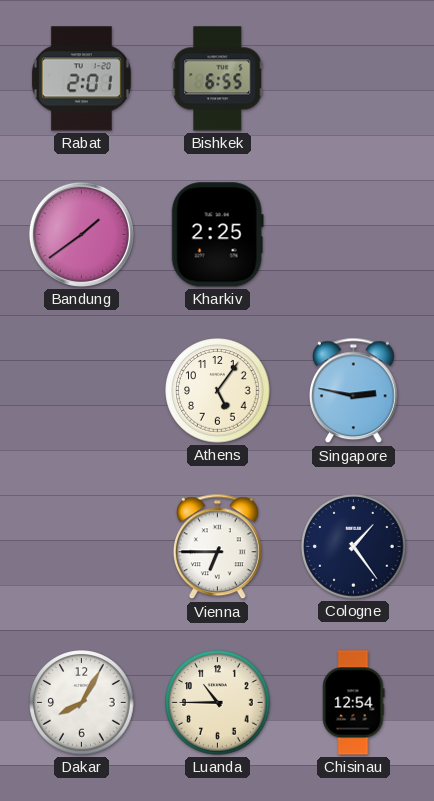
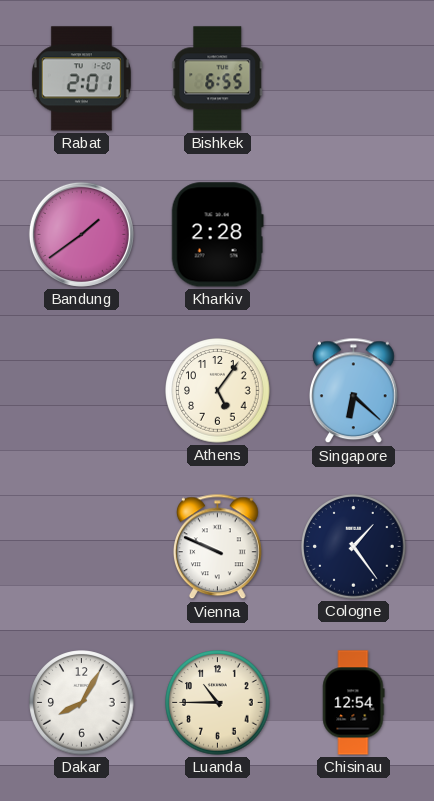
Kharkiv: 2:25 -> 2:28
Singapore: 2:47 -> 6:22
Vienna: 6:45 -> 9:49
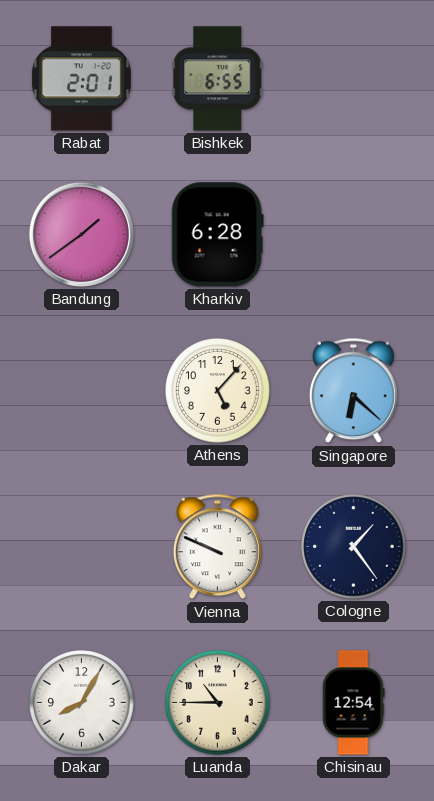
Kharkiv: 2:28 -> 6:28
Athens: 5:06 -> 5:07
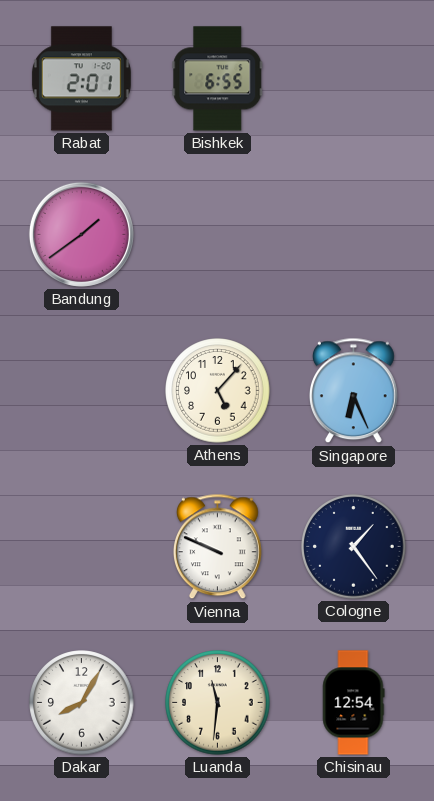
Kharkiv: 6:28 -> none
Singapore: 6:22 -> 6:26
Luanda: 10:45 -> 11:31
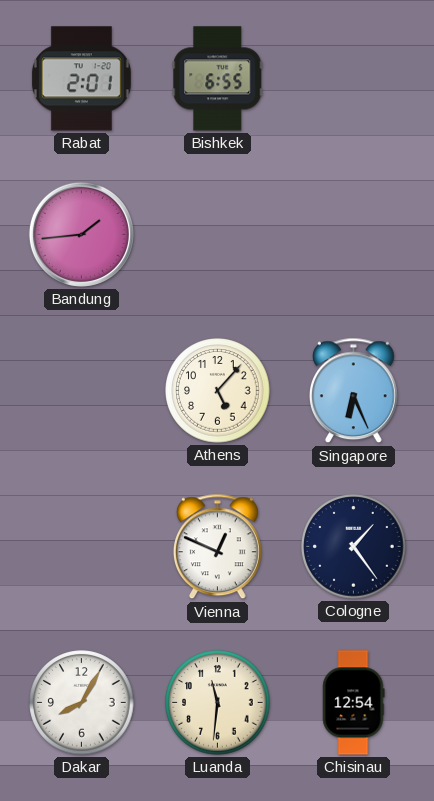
Bandung: 1:39 -> 1:44
Vienna: 9:49 -> 12:49
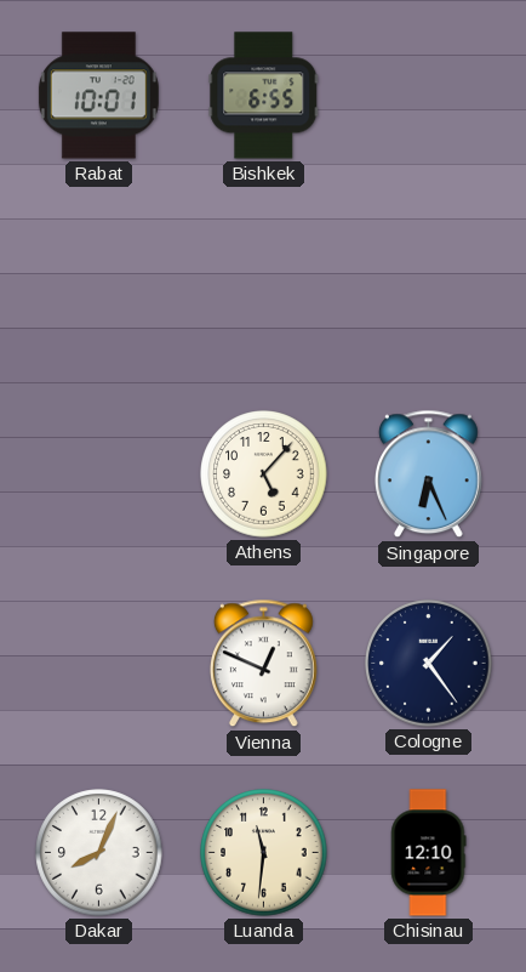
Rabat: 2:01 -> 10:01
Bandung: 1:44 -> none
Dakar: 8:05 -> 8:04
Chisinau: 12:54 -> 12:10
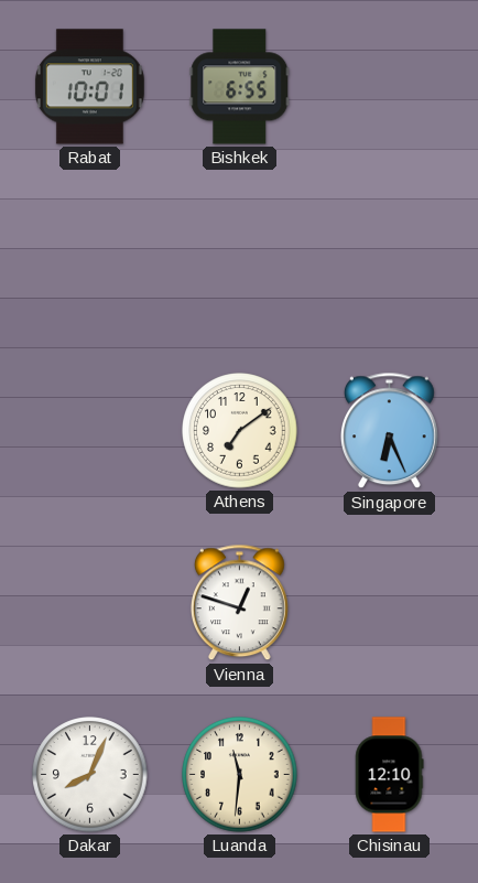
Athens: 5:07 -> 7:09
Vienna: 12:49 -> 12:48
Cologne: 1:24 -> none
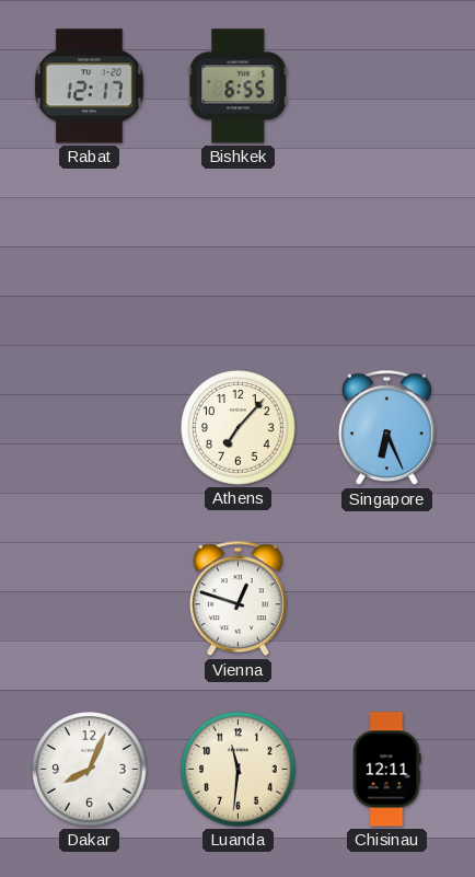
Rabat: 10:01 -> 12:17
Athens: 7:09 -> 7:07
Chisinau: 12:10 -> 12:11
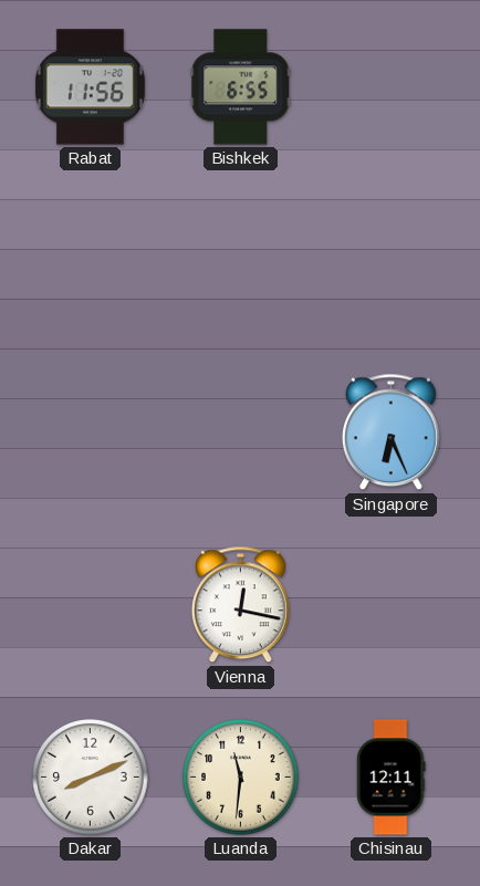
Rabat: 12:17 -> 11:56
Athens: 7:07 -> none
Vienna: 12:48 -> 12:17
Dakar: 8:04 -> 8:11
